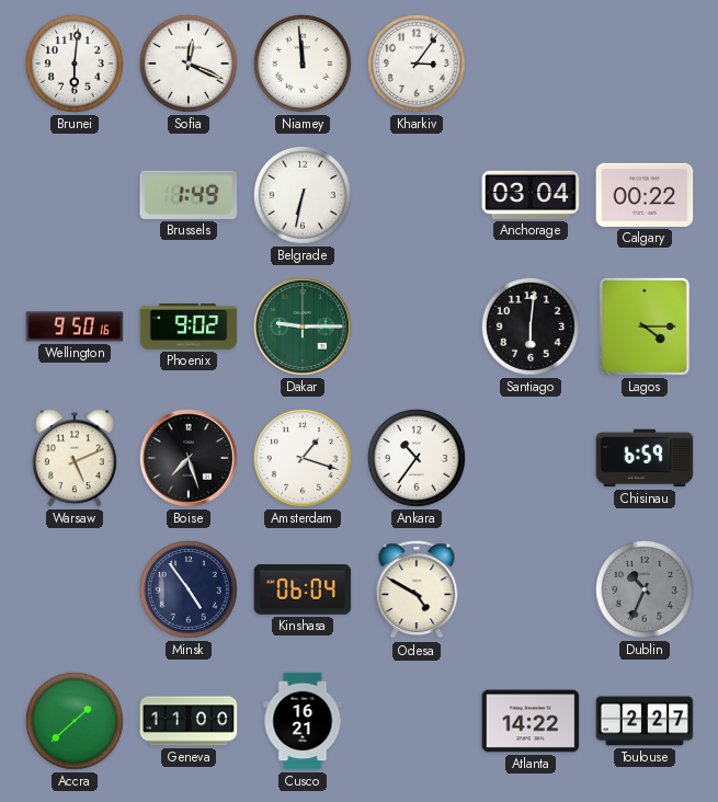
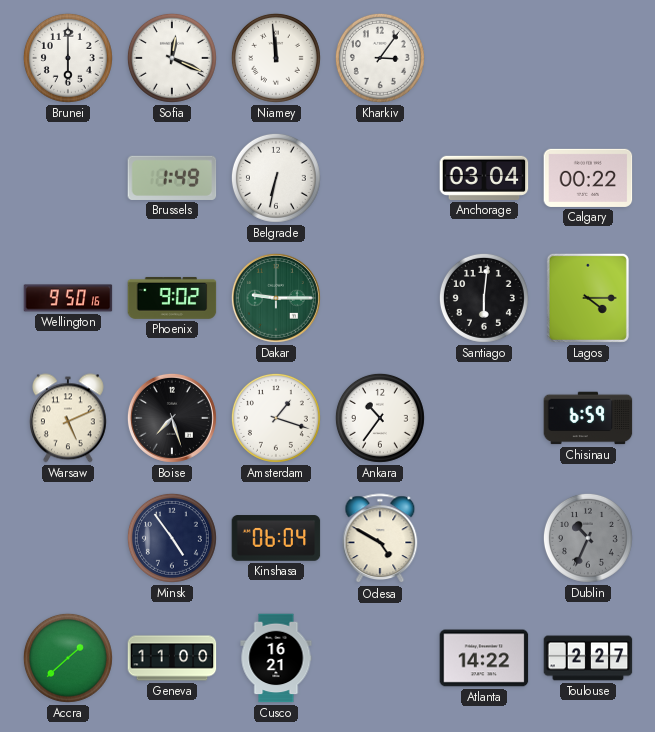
Brunei: 6:01 -> 6:00
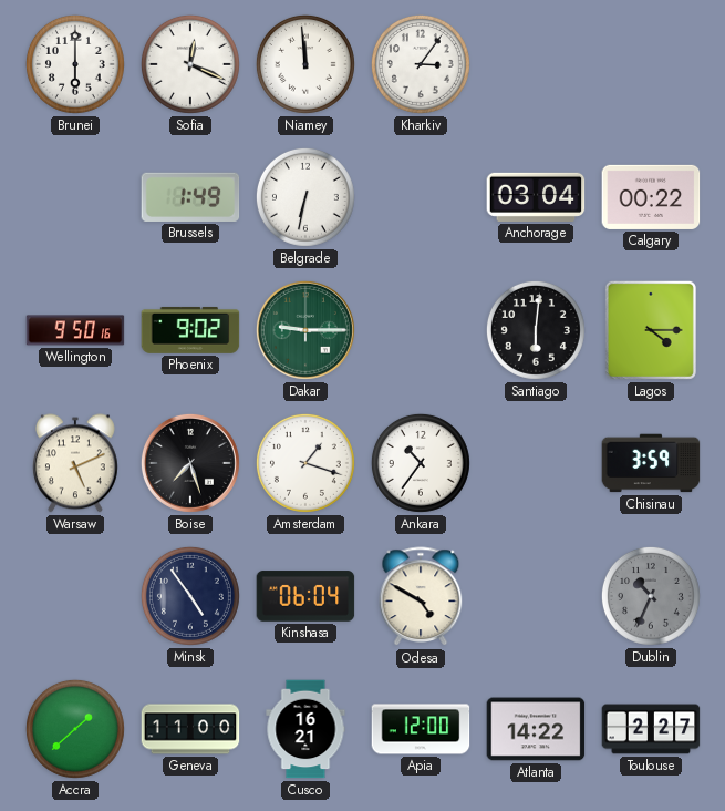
Chisinau: 6:59 -> 3:59
Apia: none -> 12:00
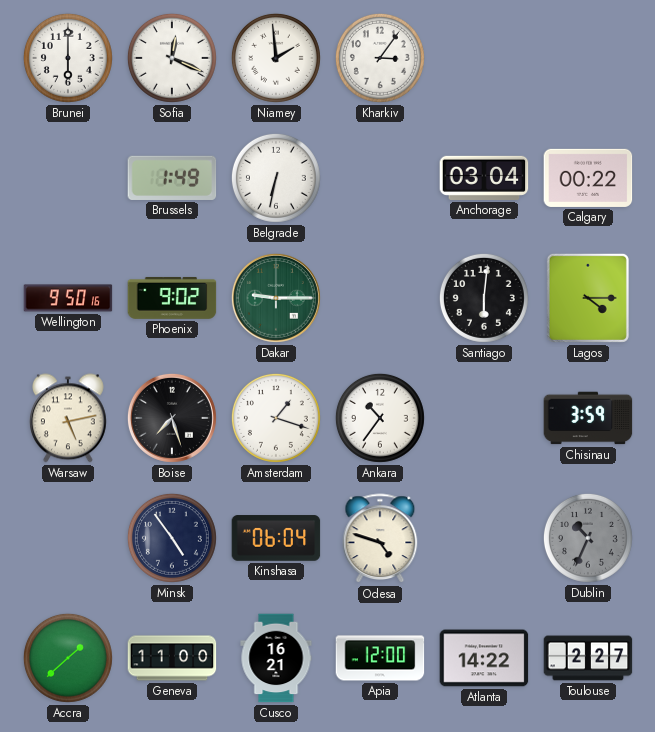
Niamey: 11:59 -> 1:59
Warsaw: 5:11 -> 5:13
Odesa: 4:50 -> 4:48
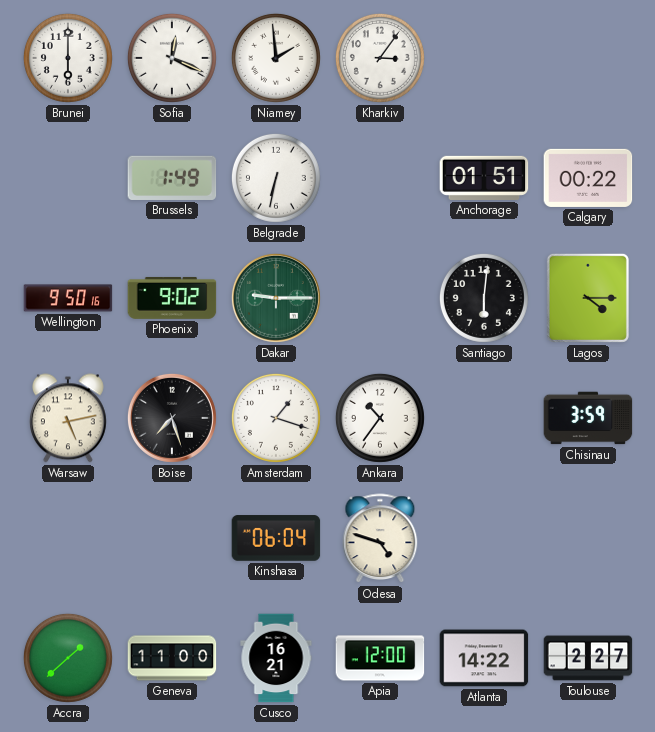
Anchorage: 03:04 -> 01:51
Minsk: 4:54 -> none
Dublin: 10:34 -> none
